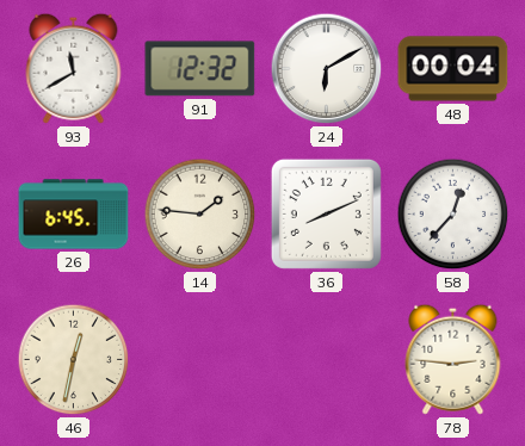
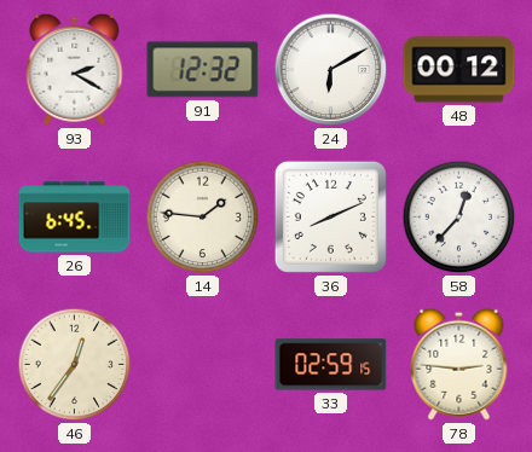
93: 11:40 -> 2:20
48: 00:04 -> 00:12
46: 12:32 -> 12:36
33: none -> 02:59
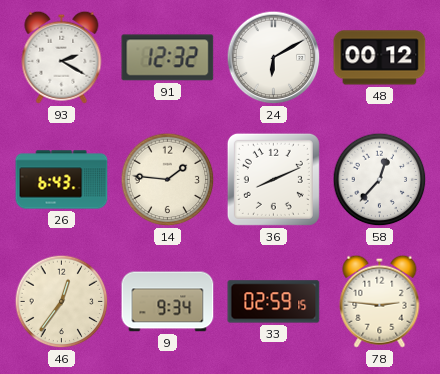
26: 6:45 -> 6:43
9: none -> 9:34
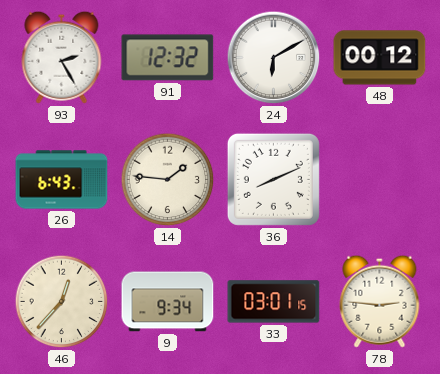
93: 2:20 -> 2:25
58: 12:37 -> none
46: 12:36 -> 12:37
33: 02:59 -> 03:01
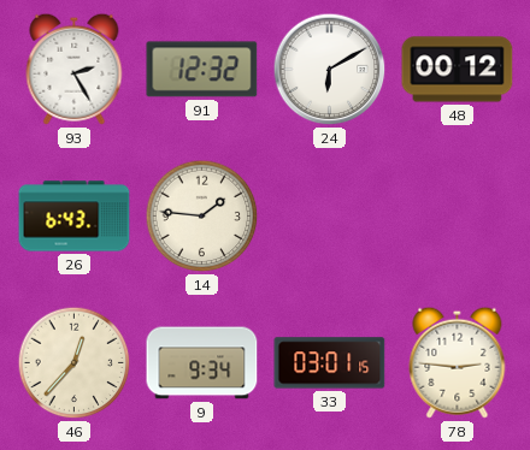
36: 8:11 -> none
